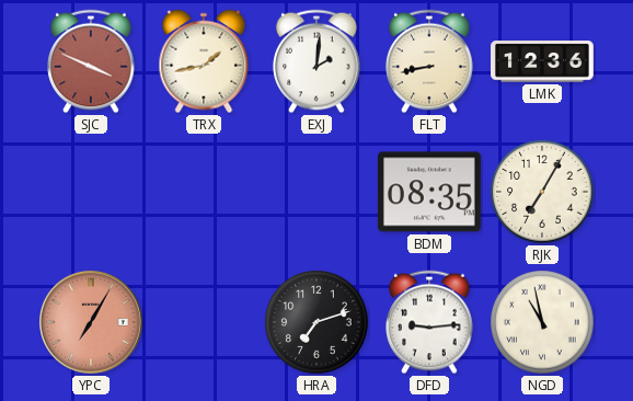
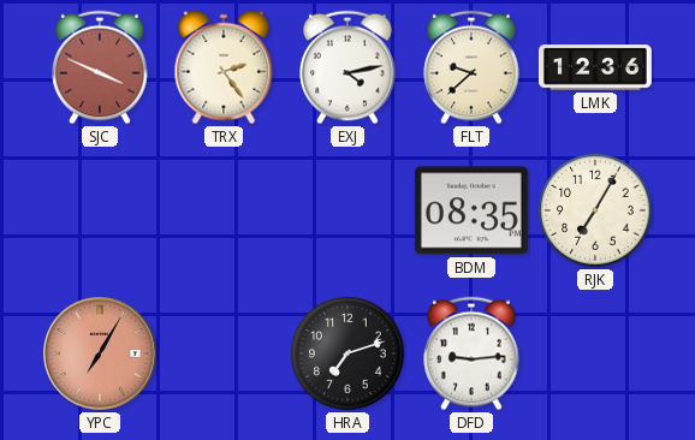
TRX: 1:43 -> 2:24
EXJ: 2:01 -> 4:13
FLT: 8:43 -> 9:38
NGD: 10:58 -> none
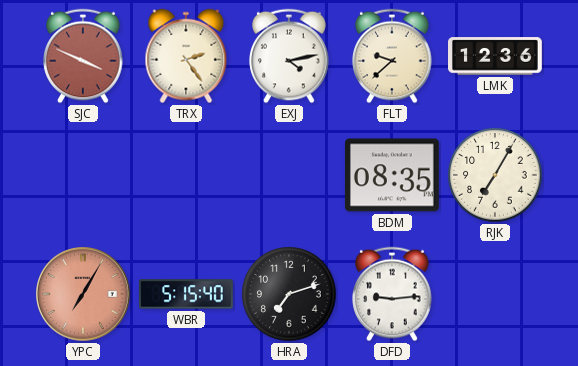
WBR: none -> 5:15
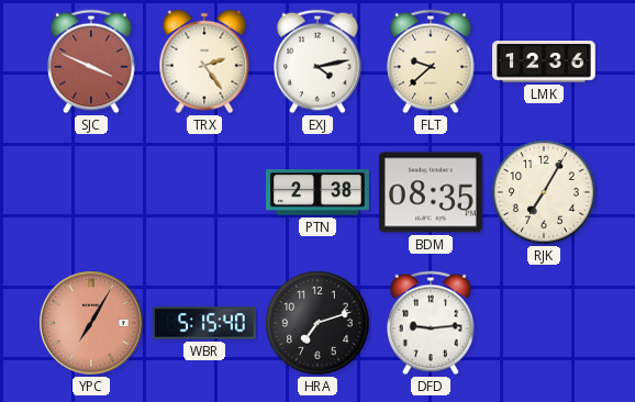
PTN: none -> 2:38
